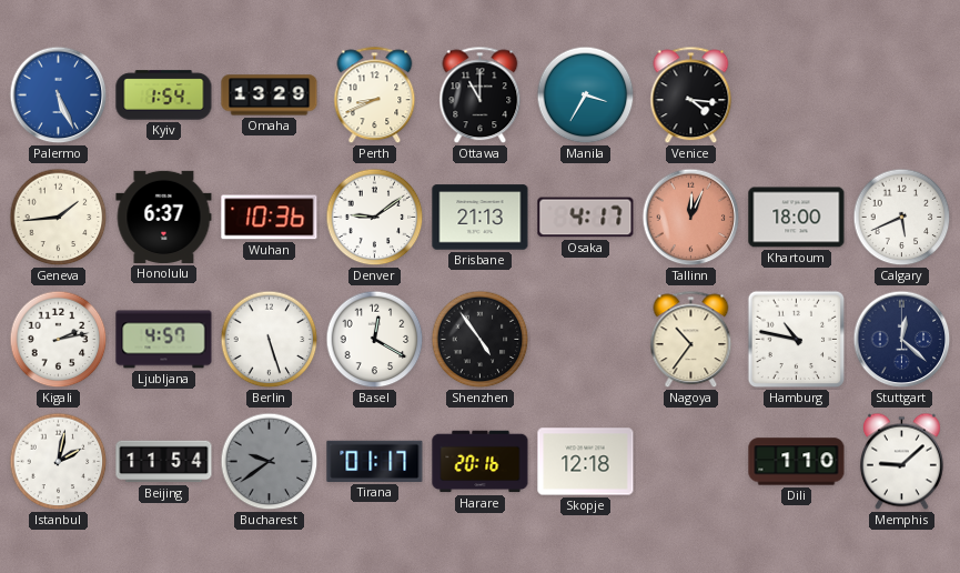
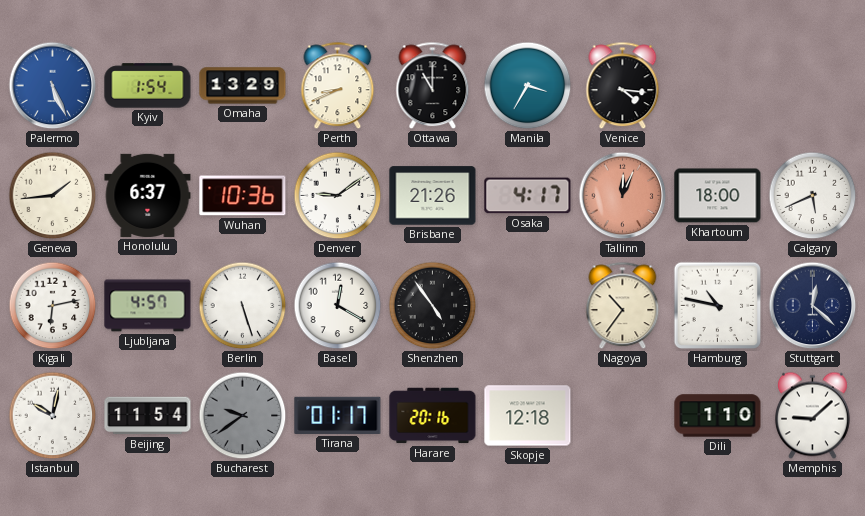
Brisbane: 21:13 -> 21:26
Kigali: 2:13 -> 6:13
Istanbul: 2:02 -> 10:02
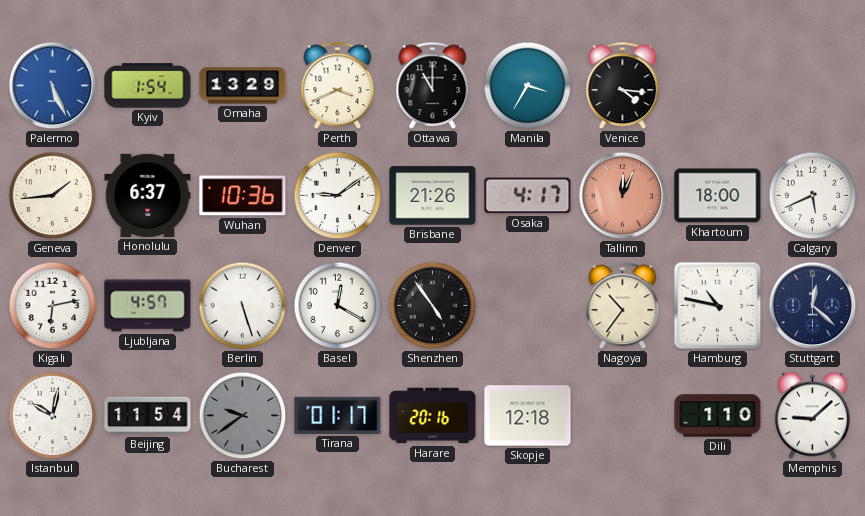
Perth: 8:41 -> 3:41
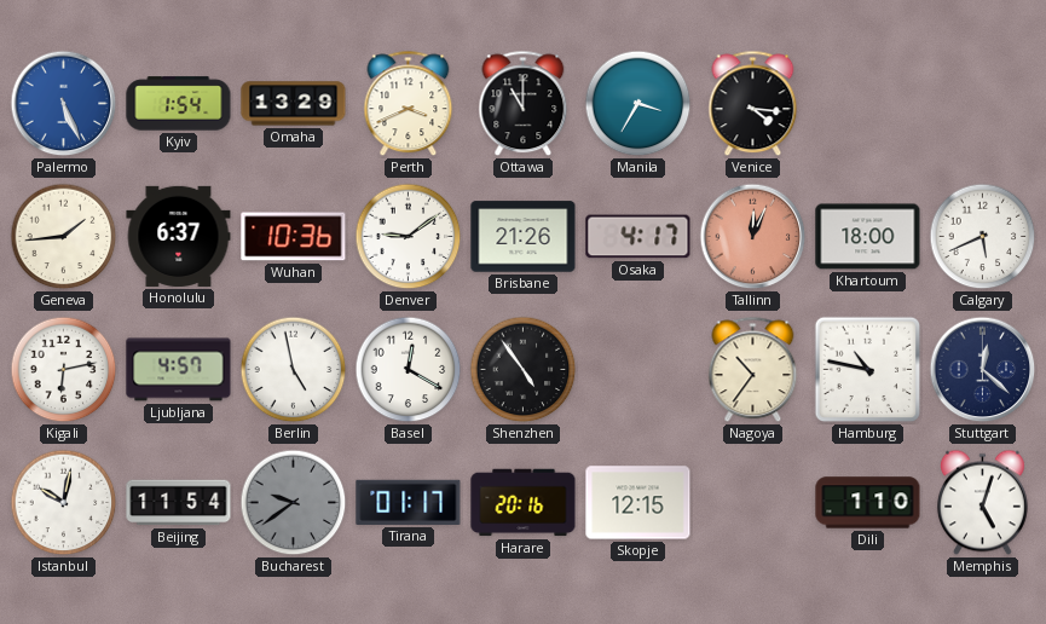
Berlin: 5:27 -> 4:58
Skopje: 12:18 -> 12:15
Memphis: 9:08 -> 5:03
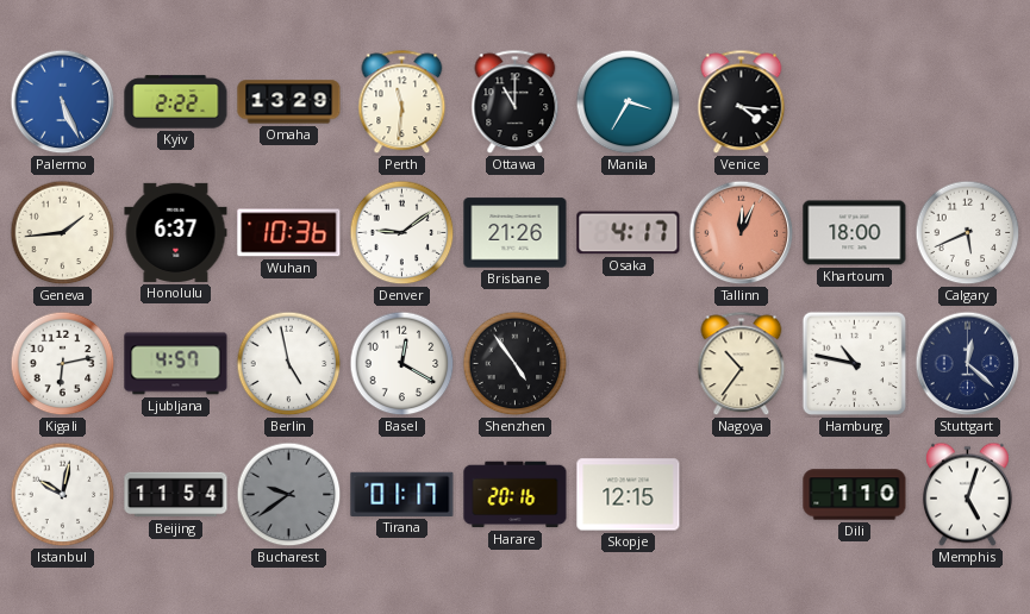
Kyiv: 1:54 -> 2:22
Perth: 3:41 -> 11:31
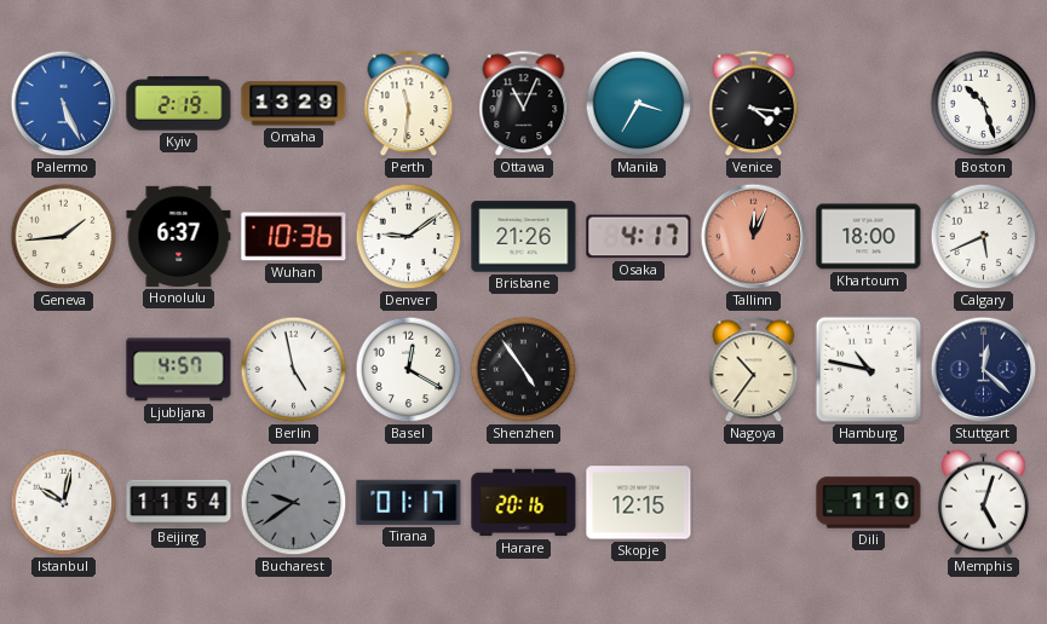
Kyiv: 2:22 -> 2:19
Ottawa: 11:00 -> 11:04
Boston: none -> 10:27
Kigali: 6:13 -> none
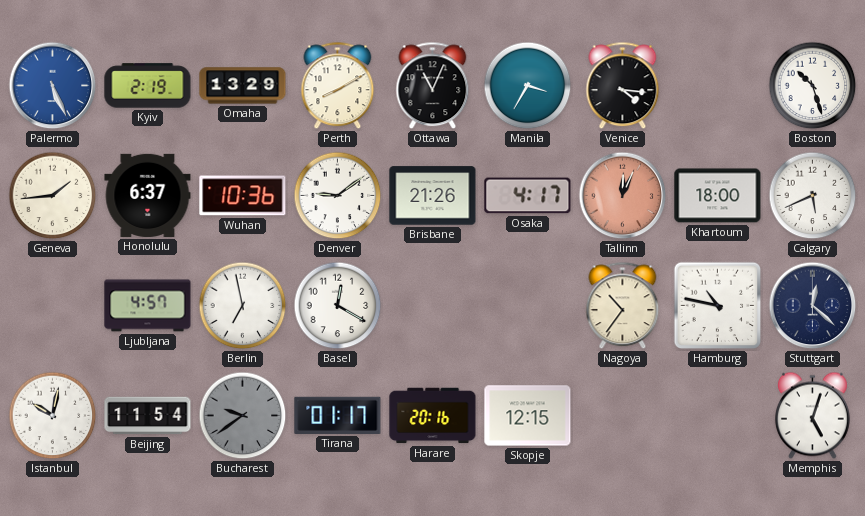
Perth: 11:31 -> 8:10
Berlin: 4:58 -> 6:58
Shenzhen: 4:54 -> none
Dili: 1:10 -> none
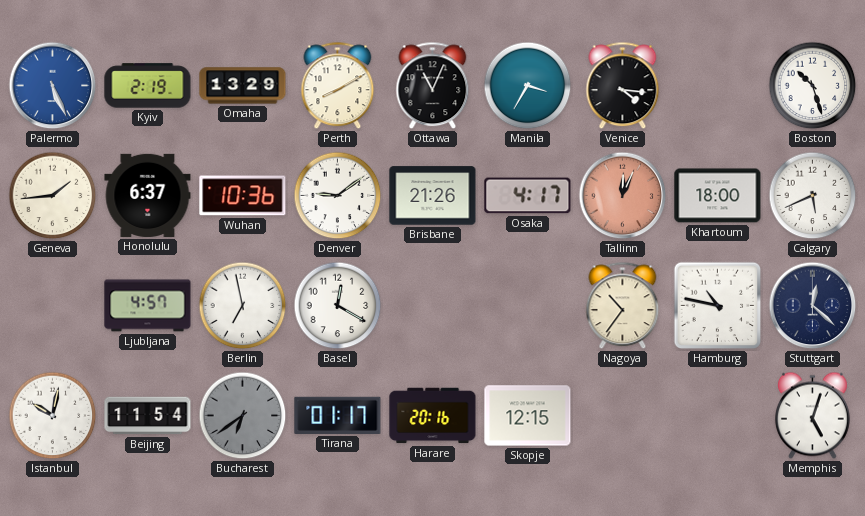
Bucharest: 9:39 -> 6:39
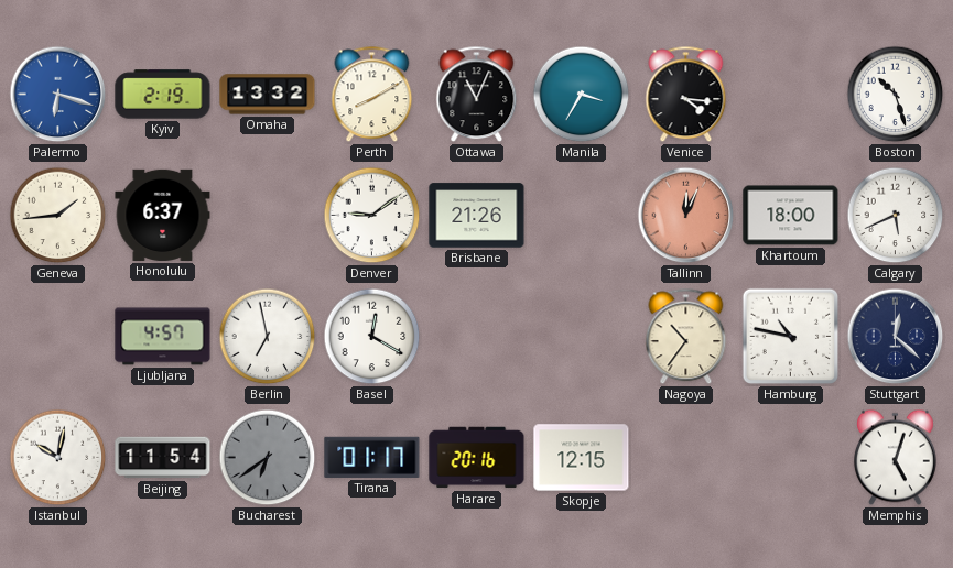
Palermo: 5:26 -> 6:18
Omaha: 13:29 -> 13:32
Wuhan: 10:36 -> none
Osaka: 4:17 -> none
